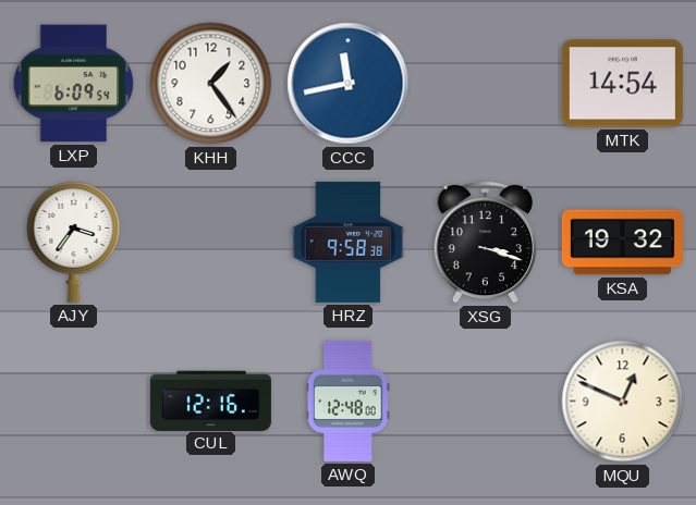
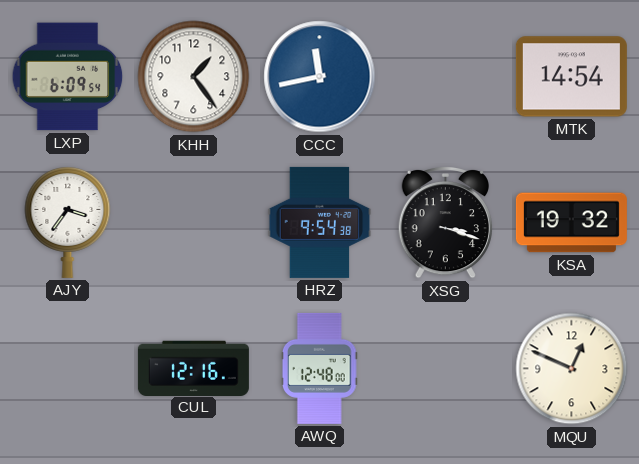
HRZ: 9:58 -> 9:54
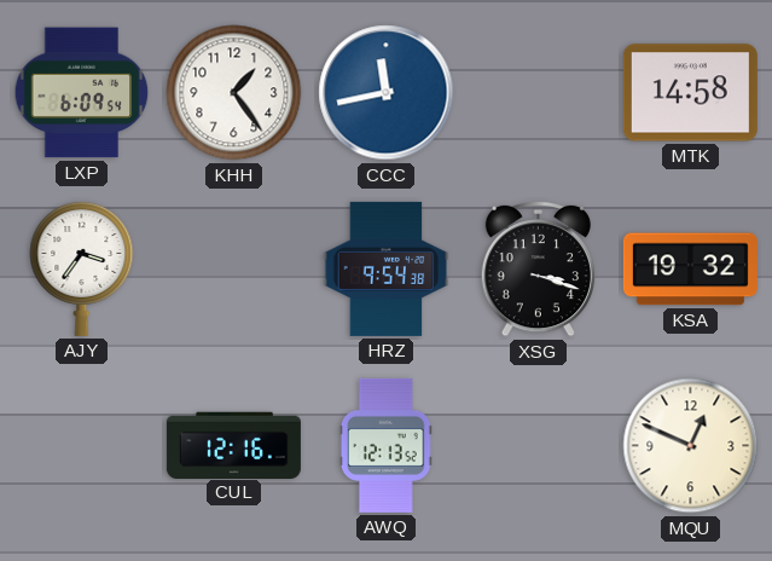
MTK: 14:54 -> 14:58
AWQ: 12:48 -> 12:13
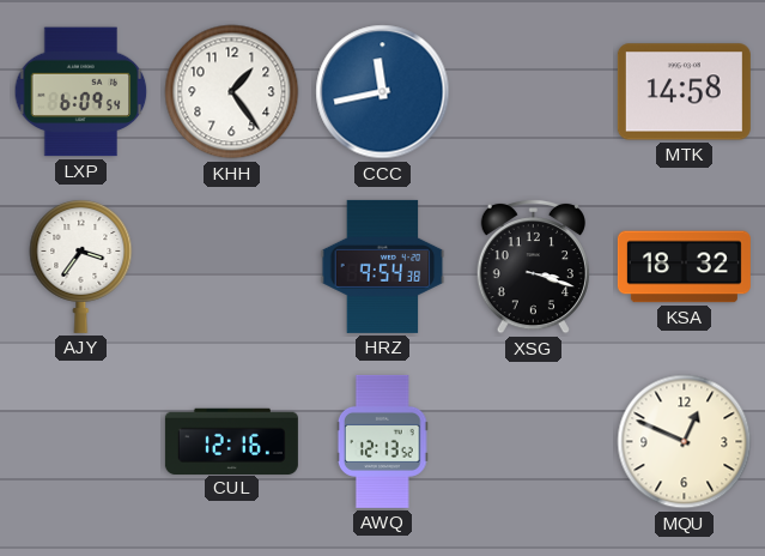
KSA: 19:32 -> 18:32
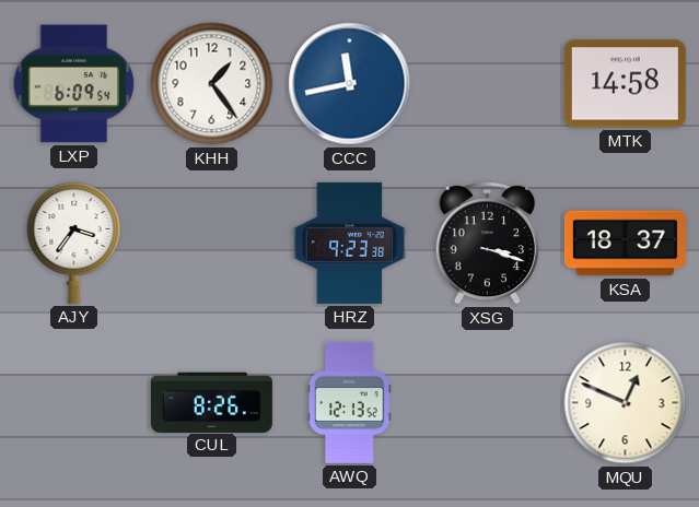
HRZ: 9:54 -> 9:23
KSA: 18:32 -> 18:37
CUL: 12:16 -> 8:26
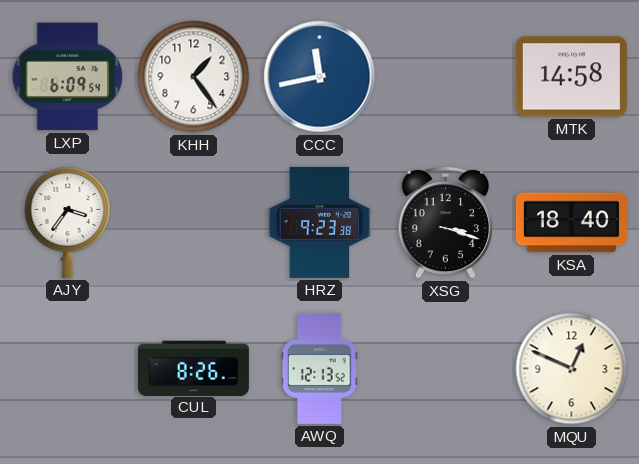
KSA: 18:37 -> 18:40
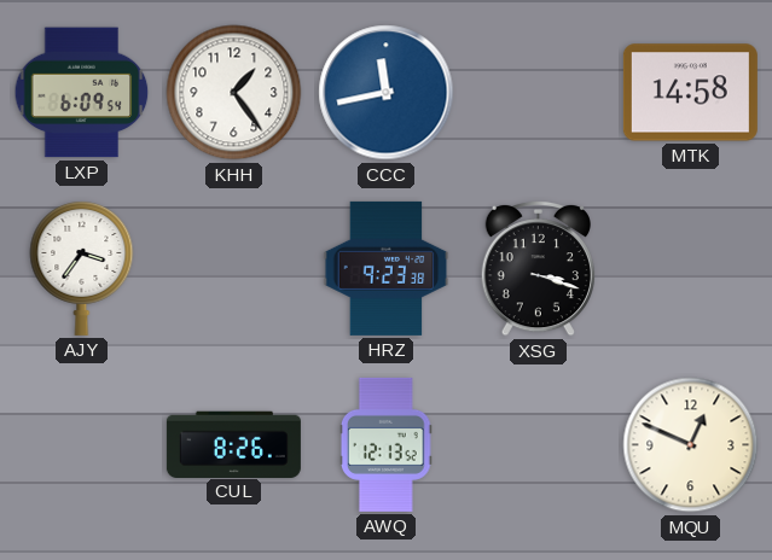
KSA: 18:40 -> none
